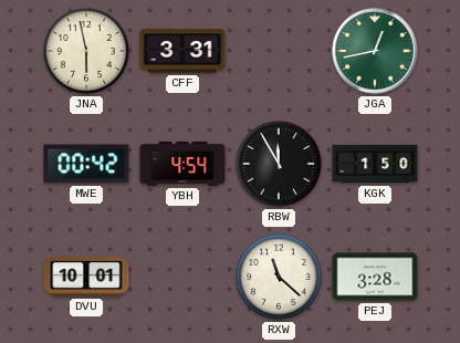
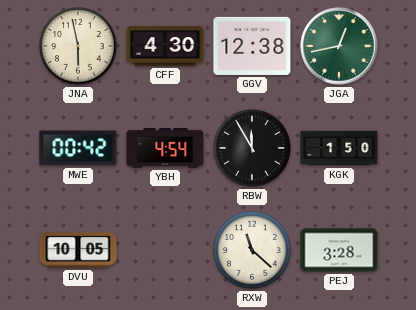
CFF: 3:31 -> 4:30
GGV: none -> 12:38
DVU: 10:01 -> 10:05
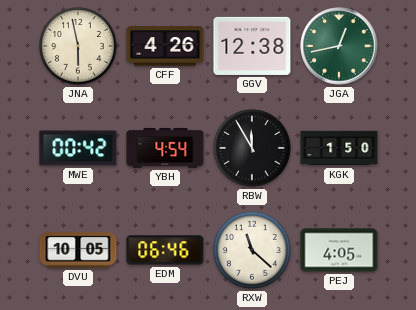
CFF: 4:30 -> 4:26
EDM: none -> 06:46
PEJ: 3:28 -> 4:05
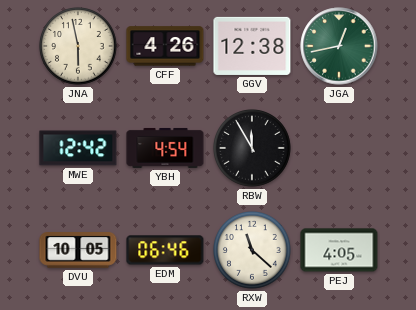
MWE: 00:42 -> 12:42
KGK: 1:50 -> none
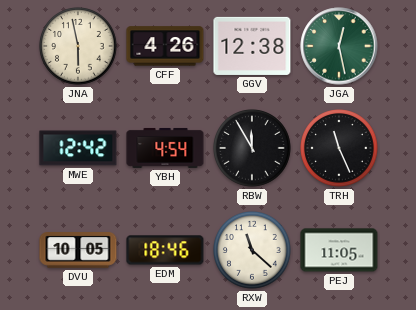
JGA: 12:43 -> 12:28
TRH: none -> 11:26
EDM: 06:46 -> 18:46
PEJ: 4:05 -> 11:05
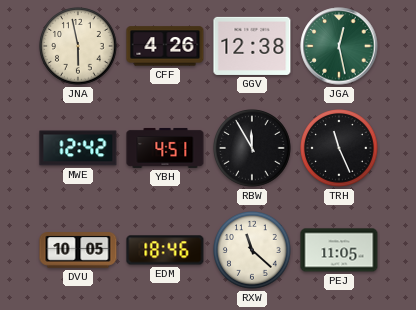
YBH: 4:54 -> 4:51
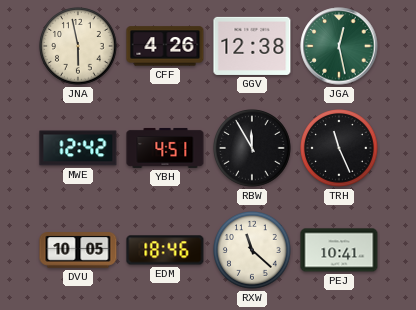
PEJ: 11:05 -> 10:41
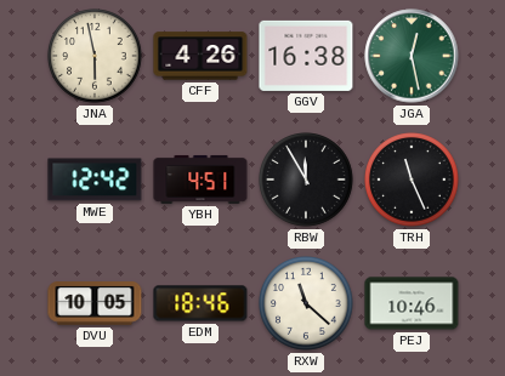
GGV: 12:38 -> 16:38
PEJ: 10:41 -> 10:46
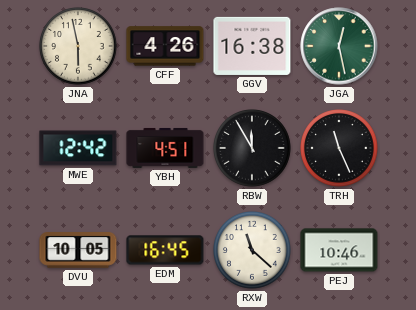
EDM: 18:46 -> 16:45
